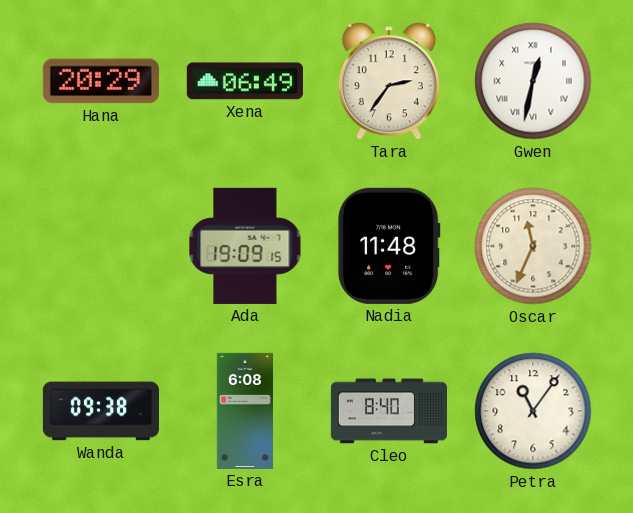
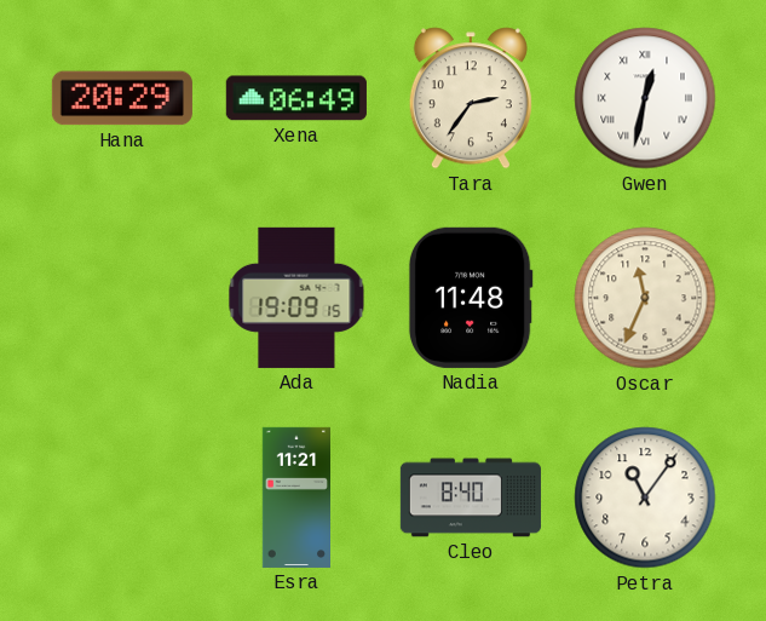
Wanda: 09:38 -> none
Esra: 6:08 -> 11:21
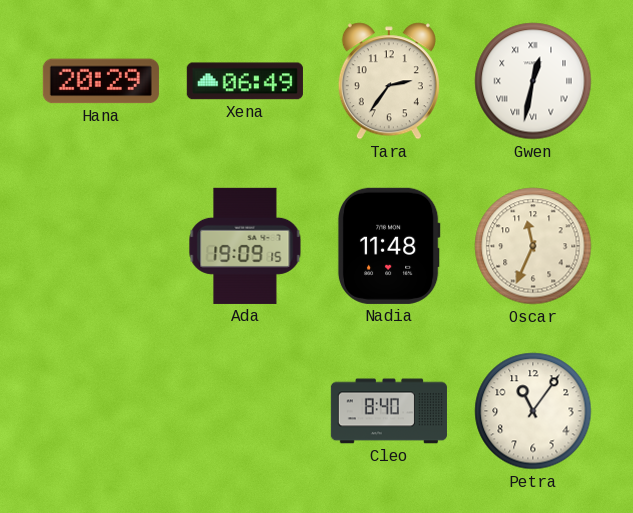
Esra: 11:21 -> none
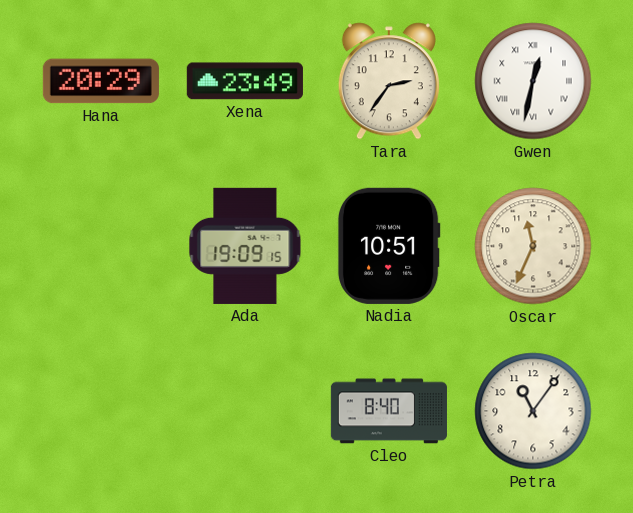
Xena: 06:49 -> 23:49
Nadia: 11:48 -> 10:51
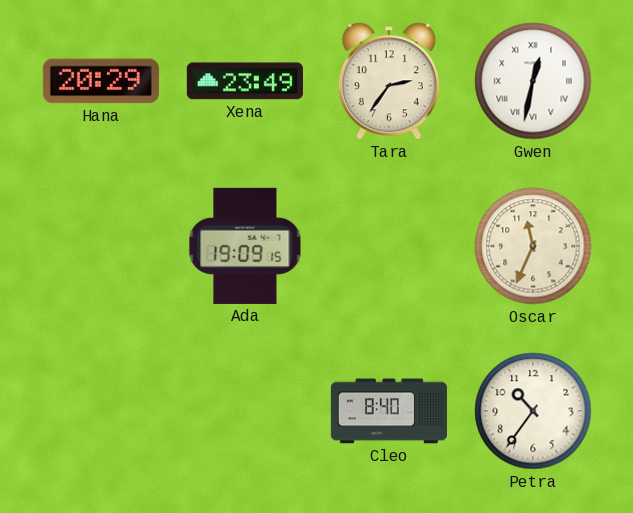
Nadia: 10:51 -> none
Petra: 11:06 -> 10:36
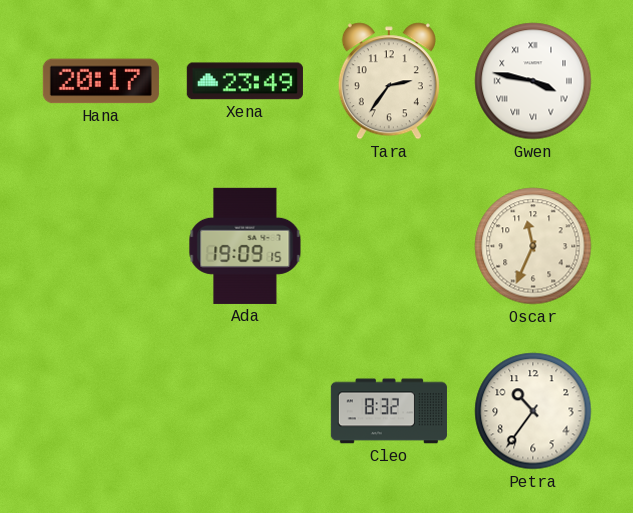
Hana: 20:29 -> 20:17
Gwen: 12:32 -> 3:47
Cleo: 8:40 -> 8:32
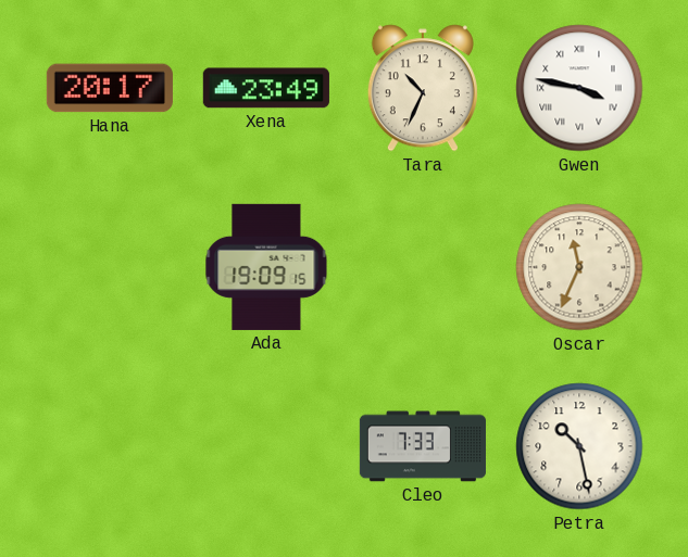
Tara: 2:36 -> 10:34
Cleo: 8:32 -> 7:33
Petra: 10:36 -> 10:28
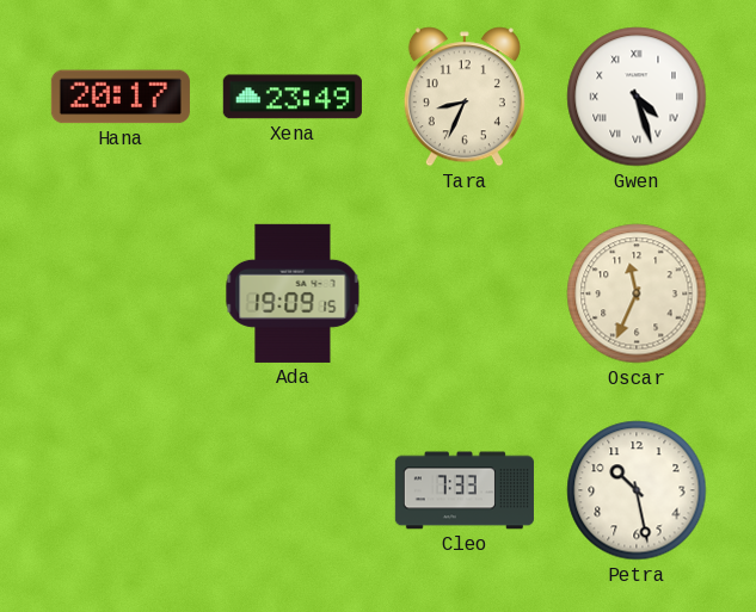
Tara: 10:34 -> 8:34
Gwen: 3:47 -> 4:27
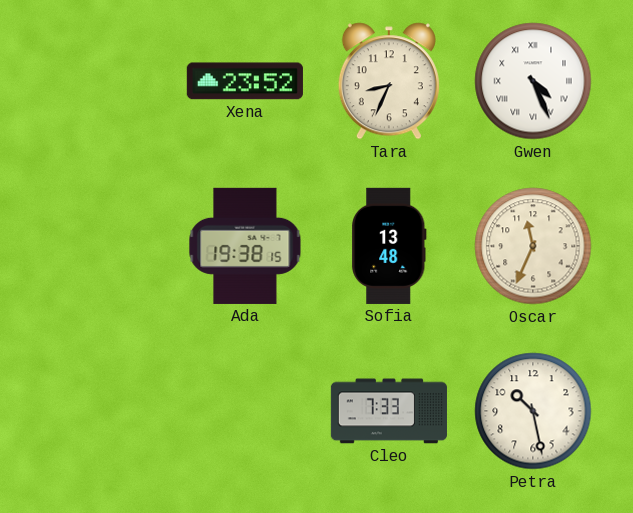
Hana: 20:17 -> none
Xena: 23:49 -> 23:52
Gwen: 4:27 -> 4:26
Ada: 19:09 -> 19:38
Sofia: none -> 13:48
